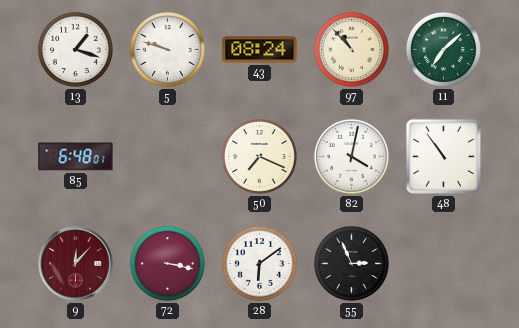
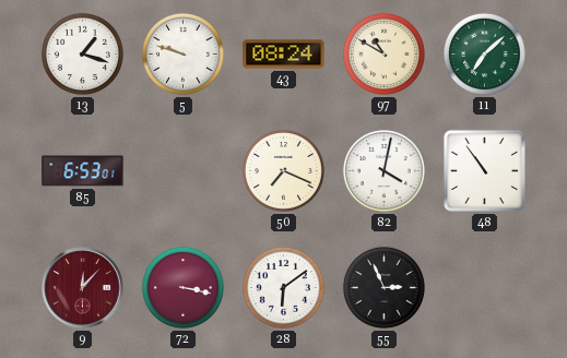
97: 10:53 -> 10:50
85: 6:48 -> 6:53
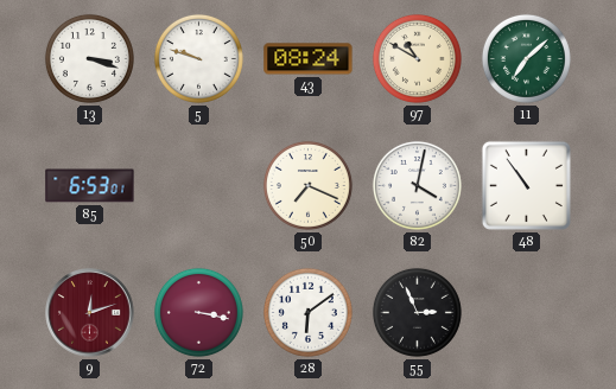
13: 1:18 -> 3:18
9: 12:07 -> 12:12
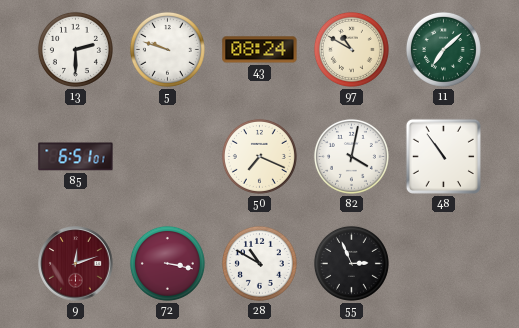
13: 3:18 -> 2:30
85: 6:53 -> 6:51
28: 6:09 -> 10:50
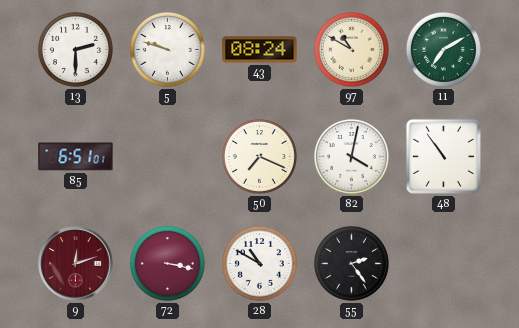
11: 7:08 -> 7:10
55: 2:56 -> 2:24
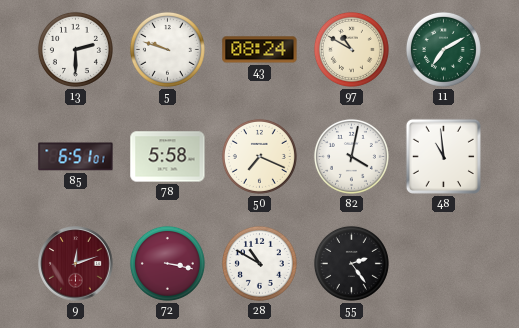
78: none -> 5:58
48: 10:54 -> 10:59
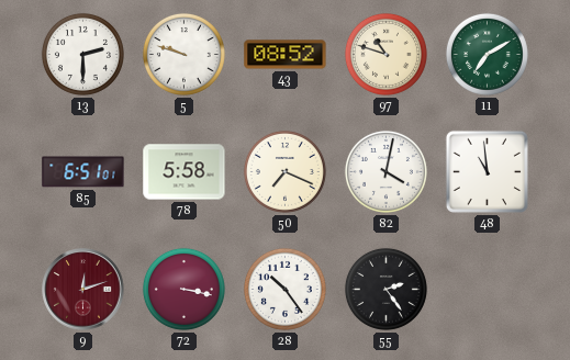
43: 08:24 -> 08:52
97: 10:50 -> 10:48
28: 10:50 -> 10:24
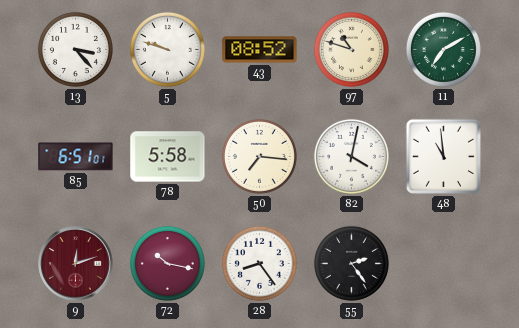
13: 2:30 -> 3:23
50: 7:19 -> 7:16
72: 3:17 -> 10:17
28: 10:24 -> 8:24
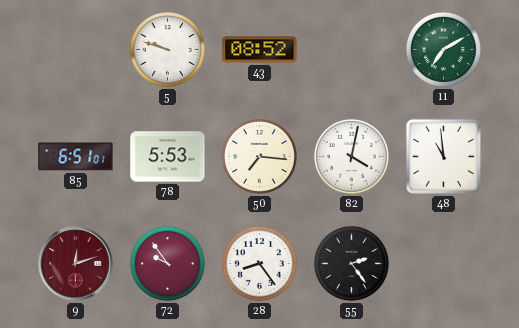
13: 3:23 -> none
97: 10:48 -> none
78: 5:58 -> 5:53
72: 10:17 -> 9:54
